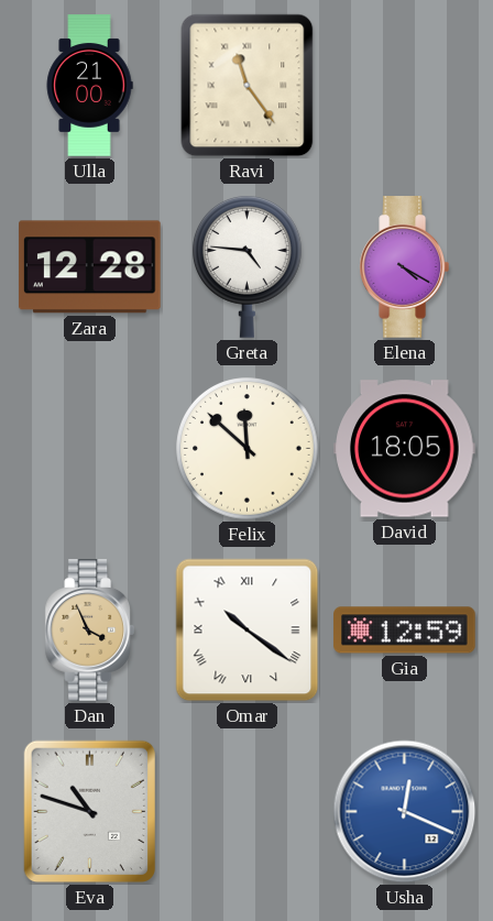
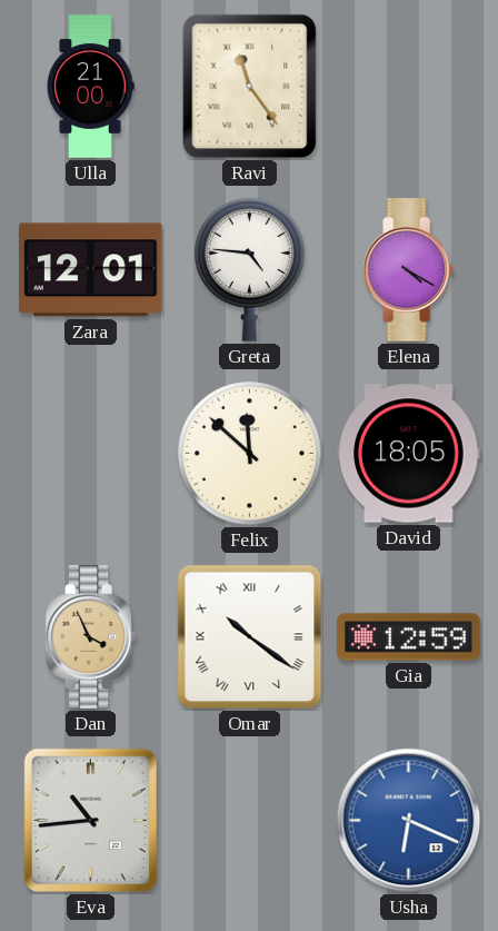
Zara: 12:28 -> 12:01
Eva: 10:48 -> 10:44
Usha: 12:19 -> 6:19
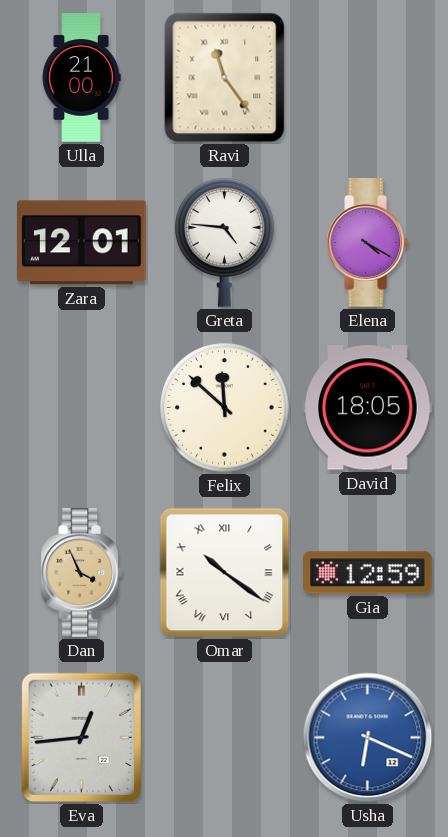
Eva: 10:44 -> 12:44
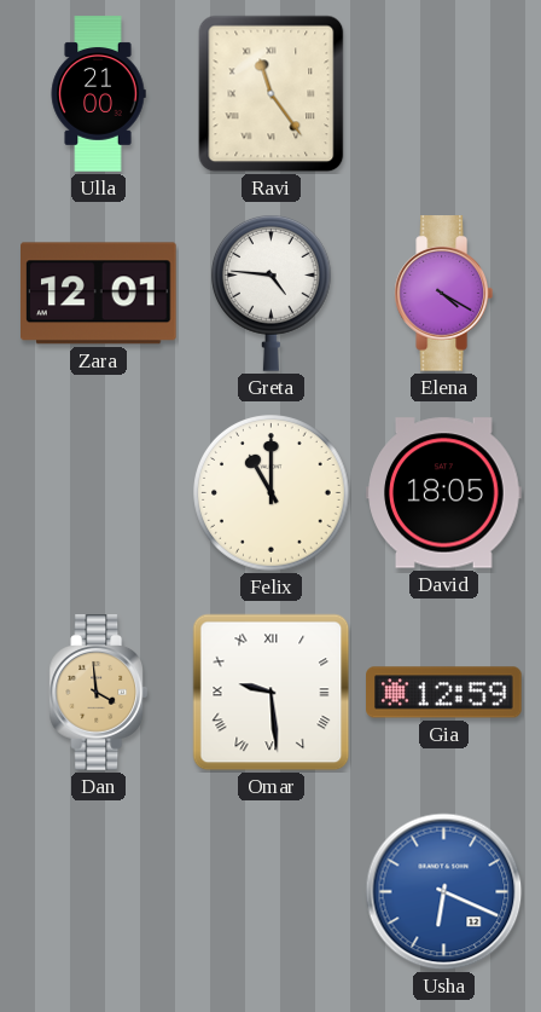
Felix: 11:52 -> 11:00
Dan: 3:56 -> 3:59
Omar: 10:21 -> 9:29
Eva: 12:44 -> none
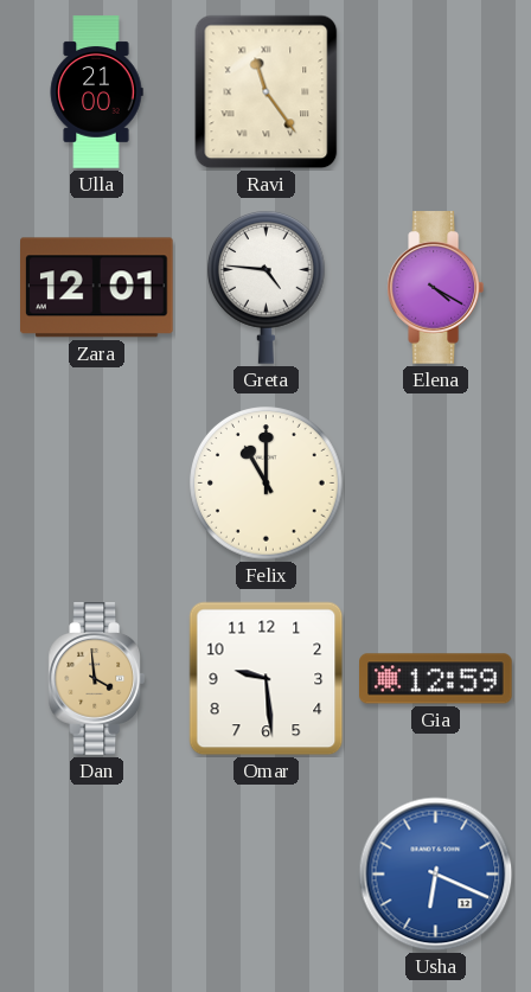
David: 18:05 -> none
Omar numerals: Roman -> Arabic
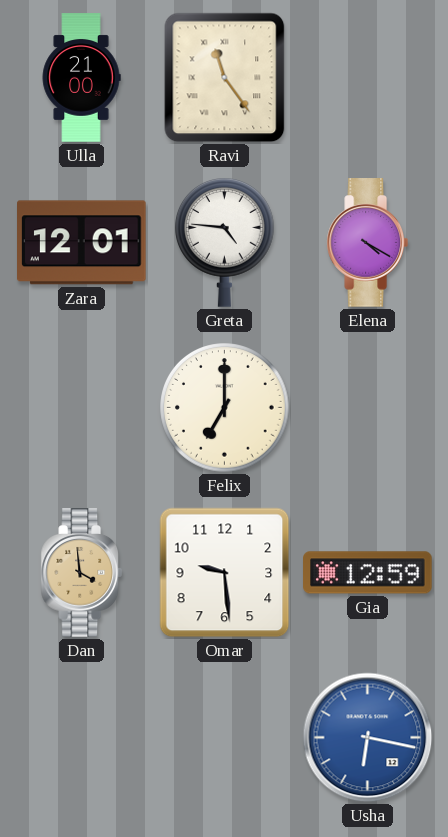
Felix: 11:00 -> 7:00
Usha: 6:19 -> 6:17
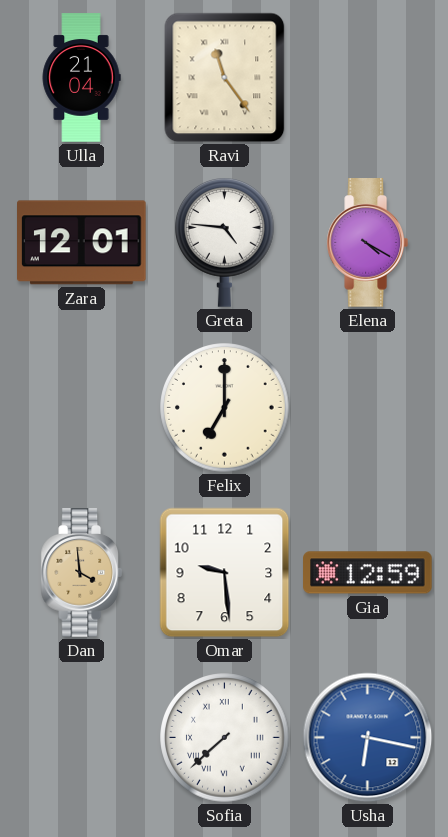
Ulla: 21:00 -> 21:04
Sofia: none -> 7:38
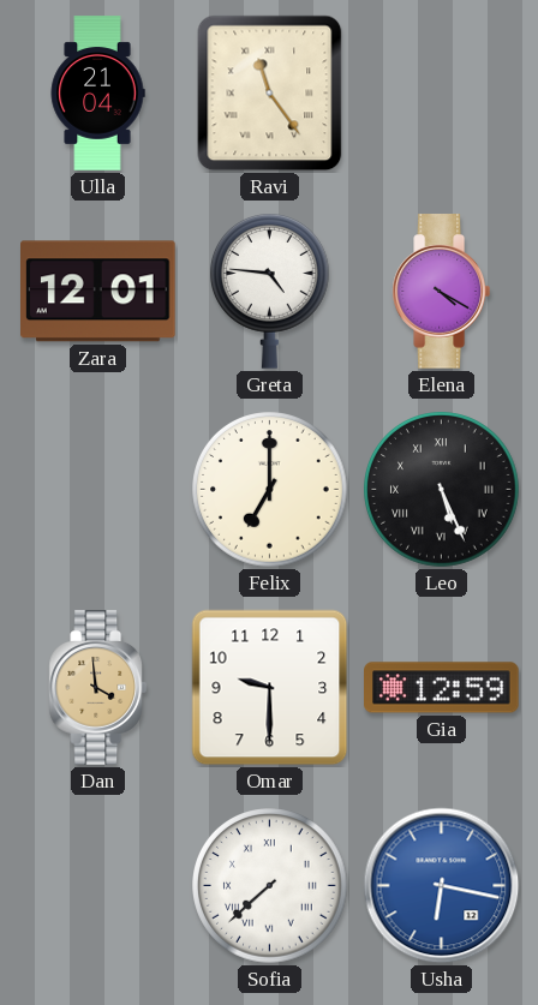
Leo: none -> 5:26
Omar: 9:29 -> 9:30
